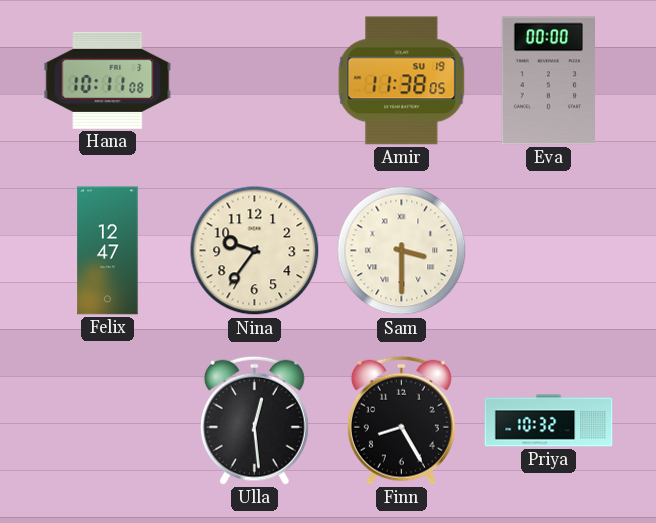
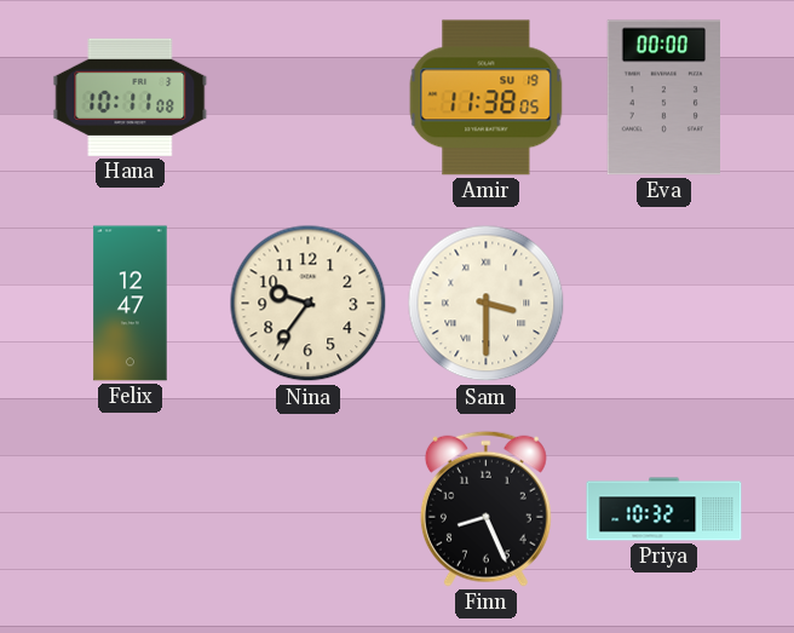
Ulla: 12:29 -> none
Finn: 8:25 -> 8:26
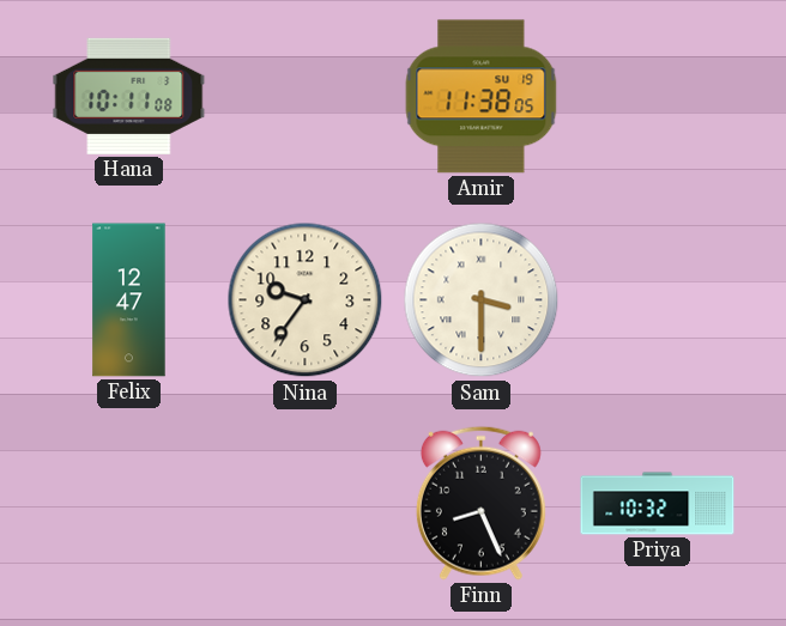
Eva: 00:00 -> none
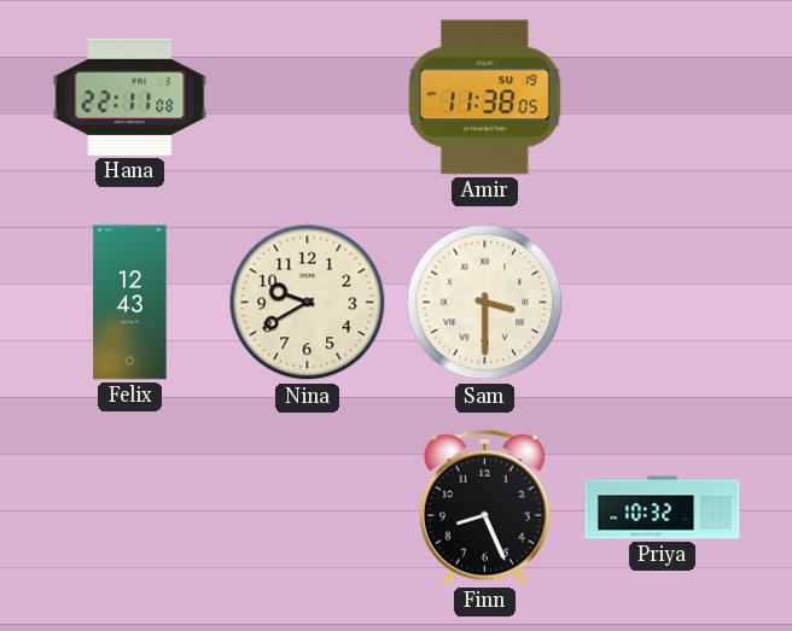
Hana: 10:11 -> 22:11
Felix: 12:47 -> 12:43
Nina: 9:36 -> 9:40
